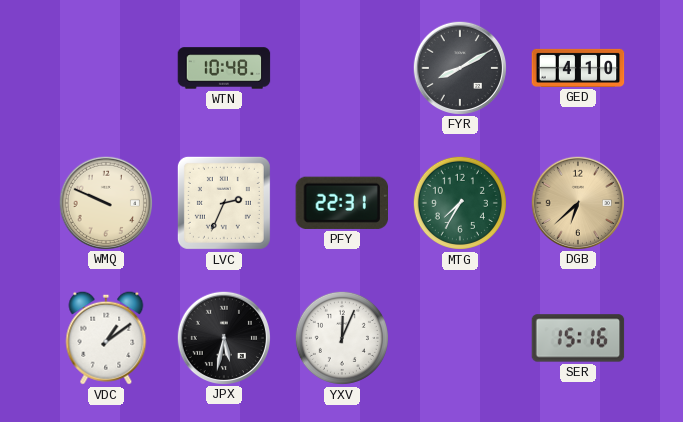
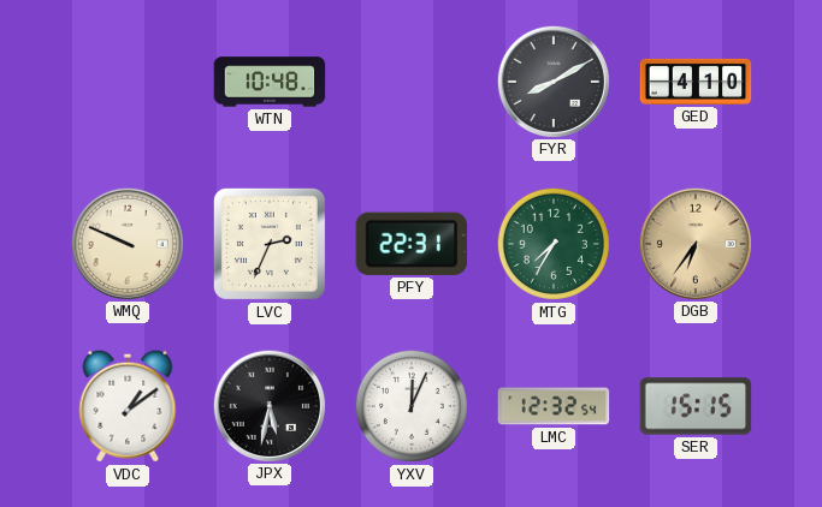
DGB: 6:38 -> 6:36
LMC: none -> 12:32
SER: 15:16 -> 15:15
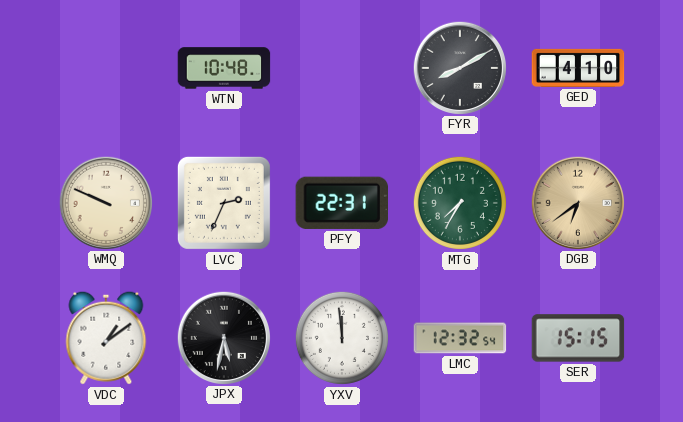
DGB: 6:36 -> 6:39
YXV: 12:04 -> 11:59
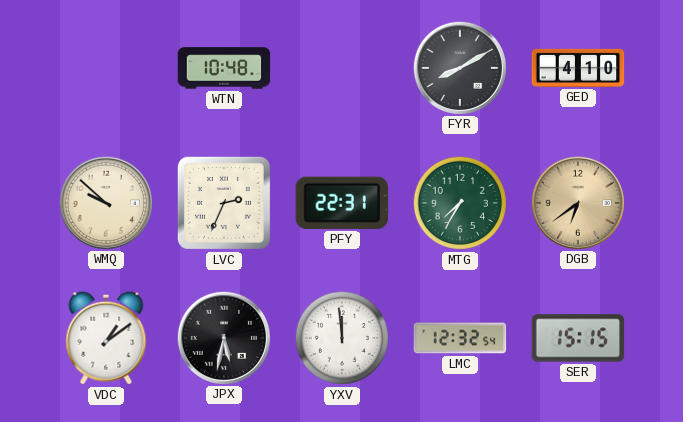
WMQ: 9:49 -> 9:52
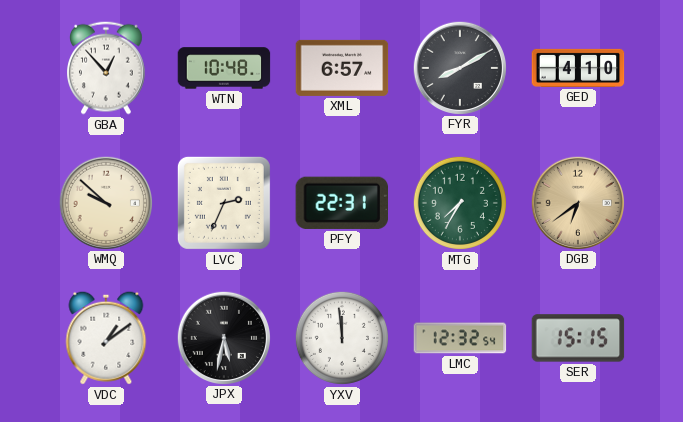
GBA: none -> 12:53
XML: none -> 6:57
